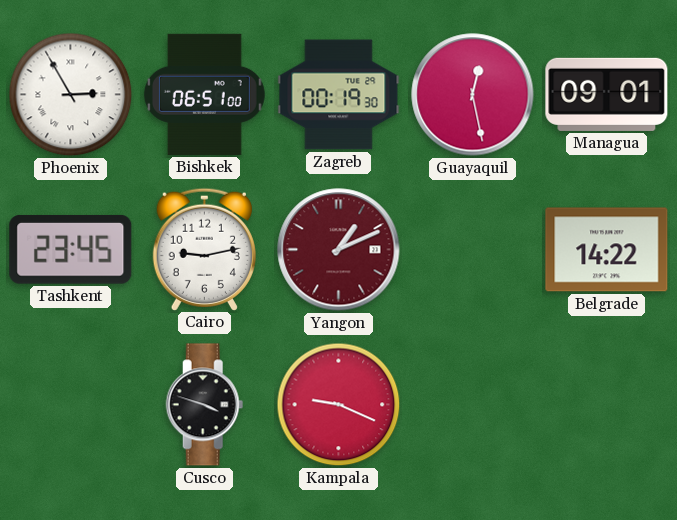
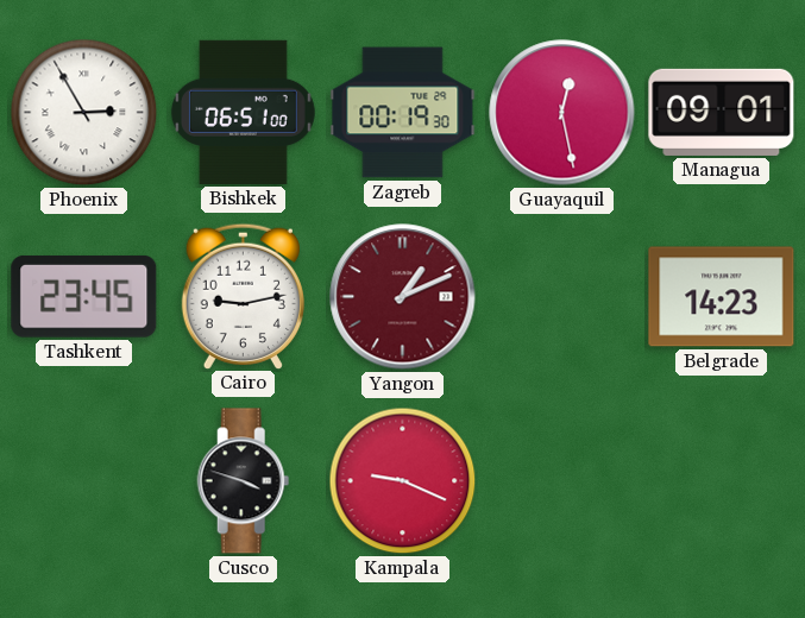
Belgrade: 14:22 -> 14:23
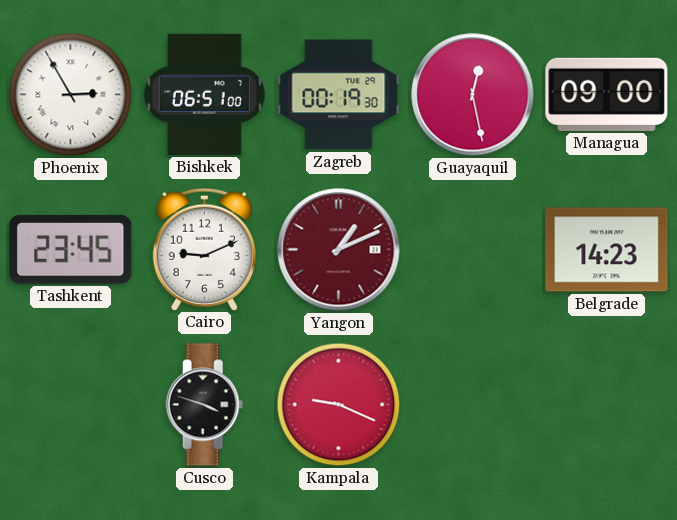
Managua: 09:01 -> 09:00
Cairo: 9:13 -> 9:11
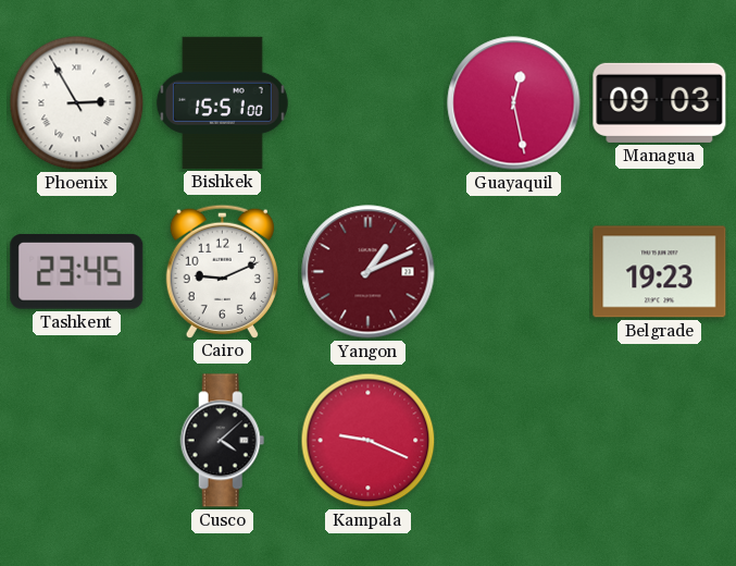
Bishkek: 06:51 -> 15:51
Zagreb: 00:19 -> none
Managua: 09:00 -> 09:03
Belgrade: 14:23 -> 19:23
Cusco: 3:48 -> 4:08
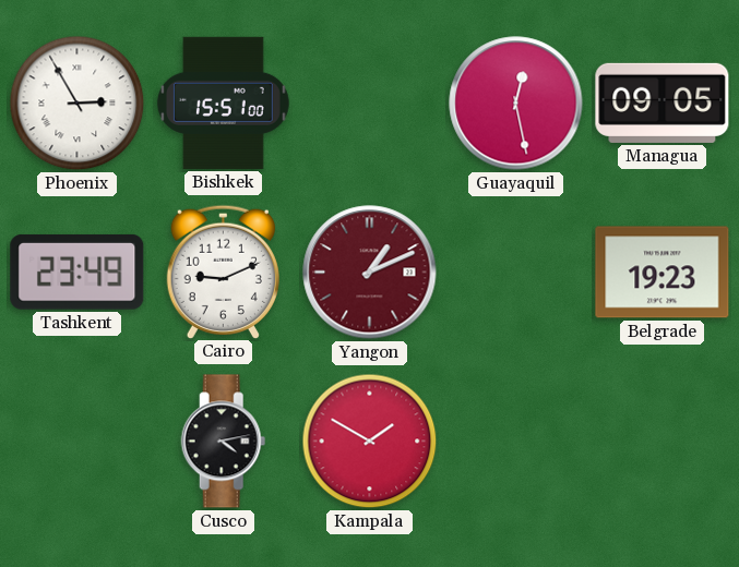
Managua: 09:03 -> 09:05
Tashkent: 23:45 -> 23:49
Cusco: 4:08 -> 4:13
Kampala: 9:19 -> 1:50
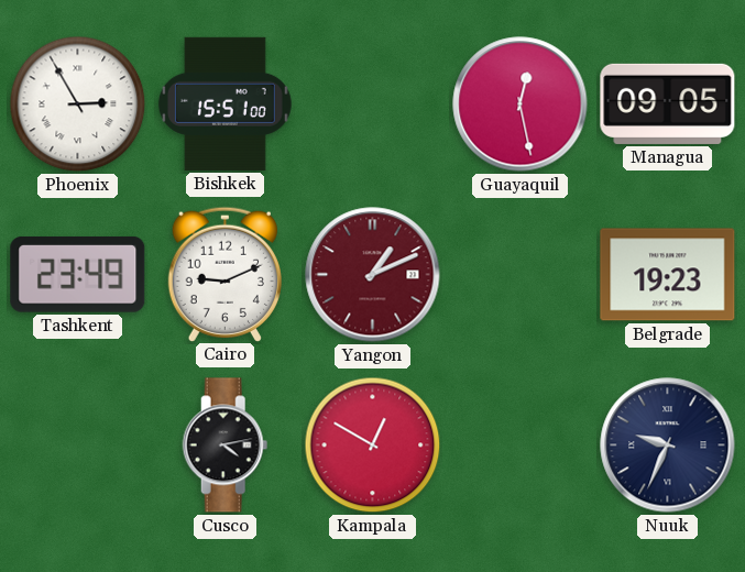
Kampala: 1:50 -> 12:50
Nuuk: none -> 9:34
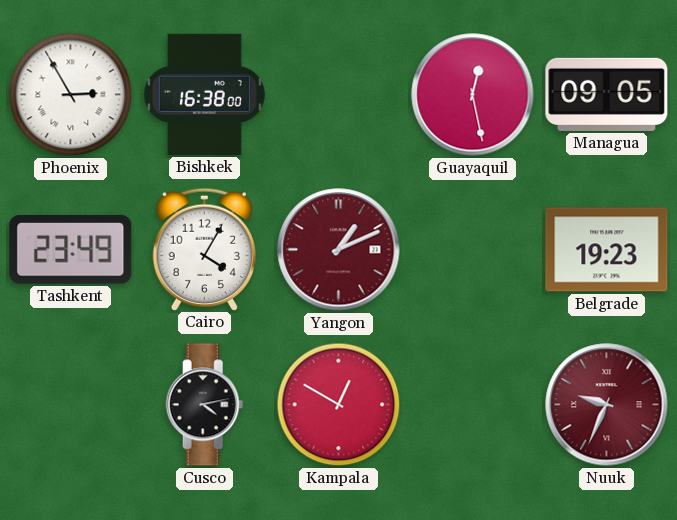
Bishkek: 15:51 -> 16:38
Cairo: 9:11 -> 4:05
Nuuk dial: navy -> burgundy
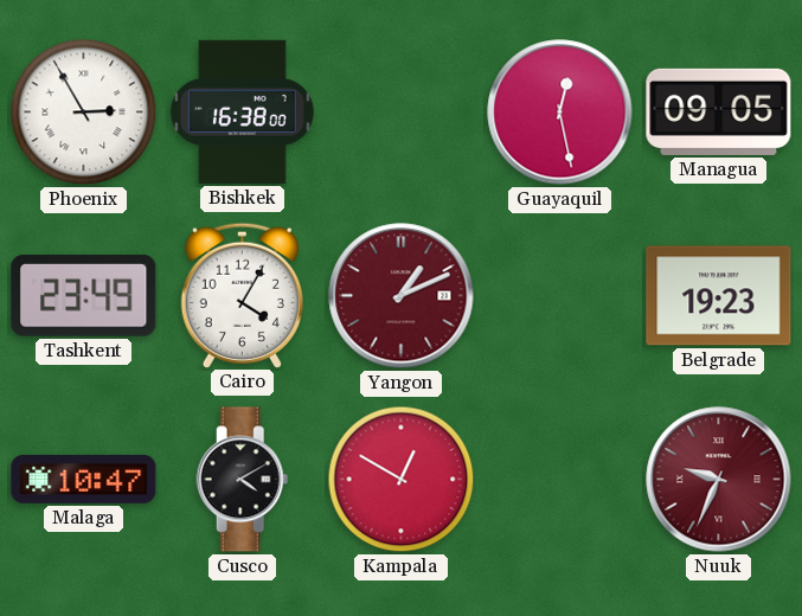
Malaga: none -> 10:47
Cusco: 4:13 -> 4:10
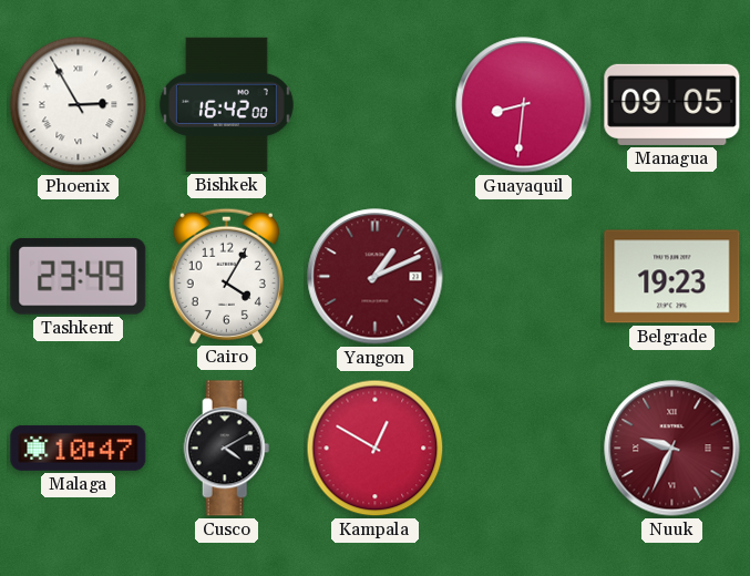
Bishkek: 16:38 -> 16:42
Guayaquil: 12:28 -> 8:31
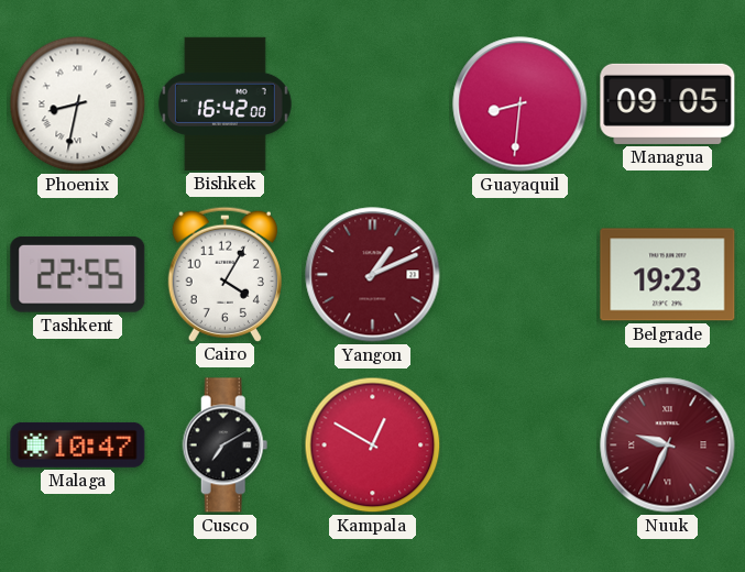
Phoenix: 2:55 -> 8:32
Tashkent: 23:49 -> 22:55
Cusco: 4:10 -> 7:10
